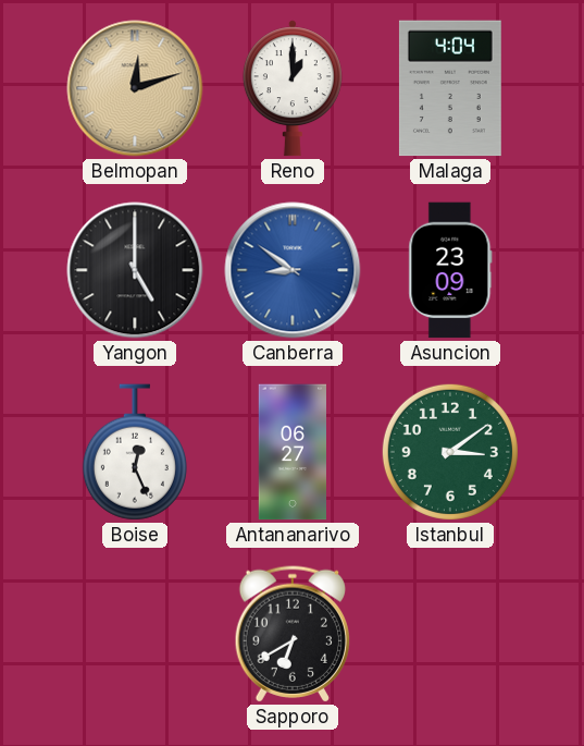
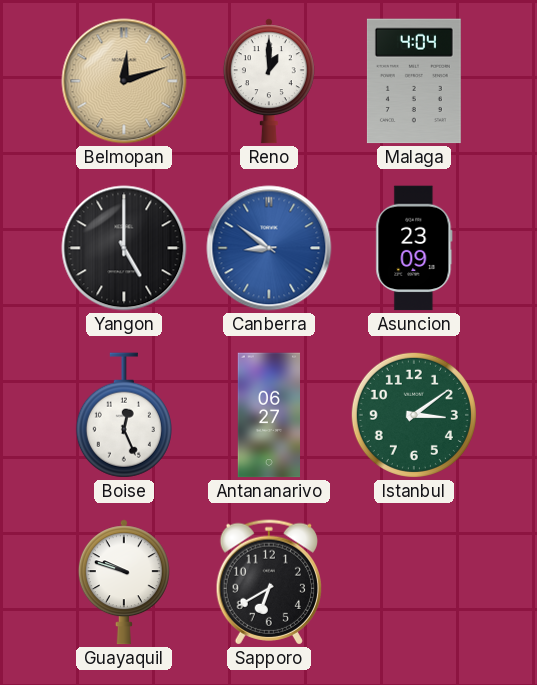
Guayaquil: none -> 9:48
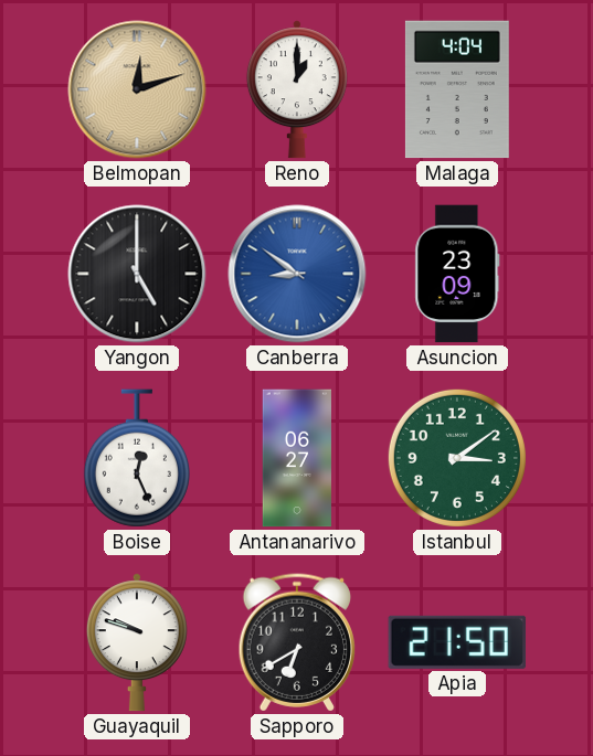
Apia: none -> 21:50
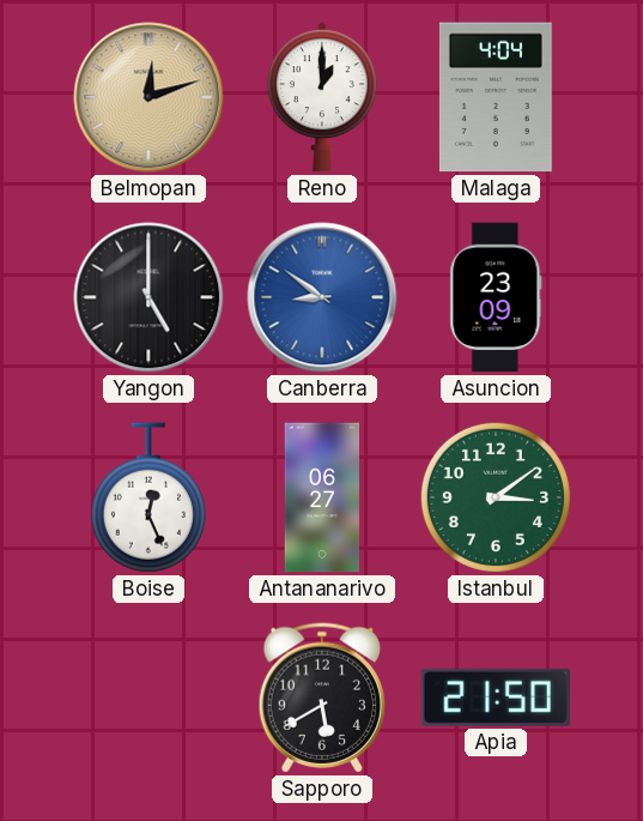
Guayaquil: 9:48 -> none
Sapporo: 6:40 -> 5:40
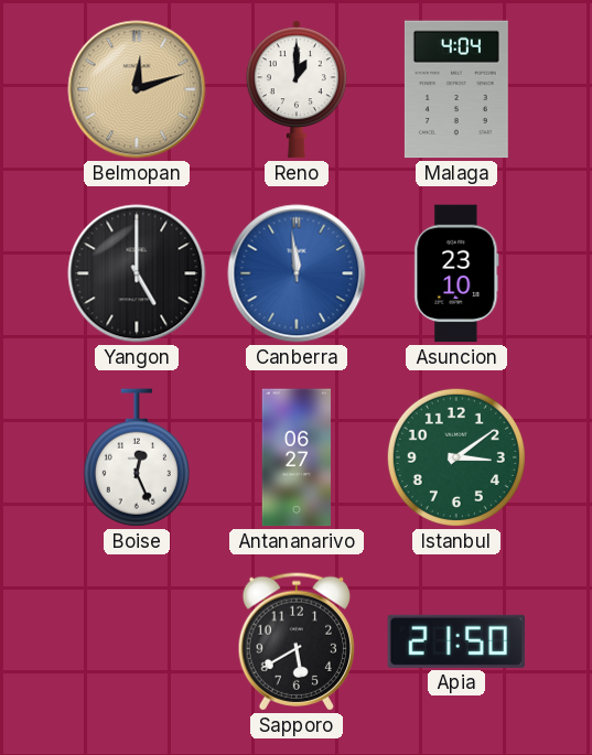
Canberra: 8:51 -> 11:59
Asuncion: 23:09 -> 23:10
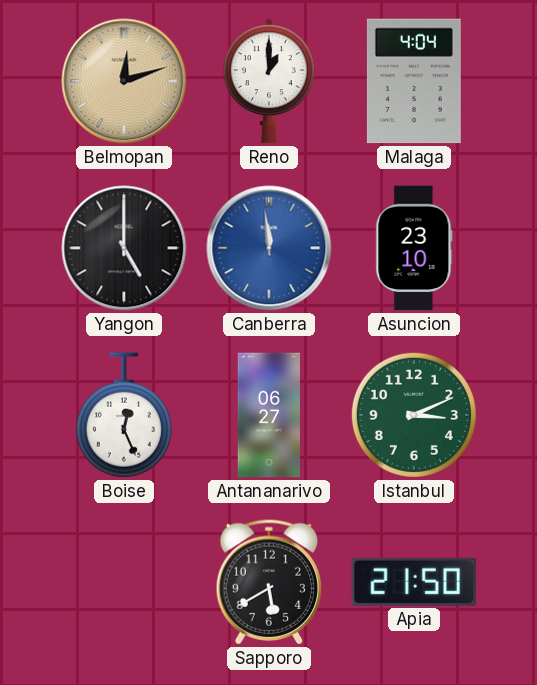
Istanbul: 3:09 -> 3:11
